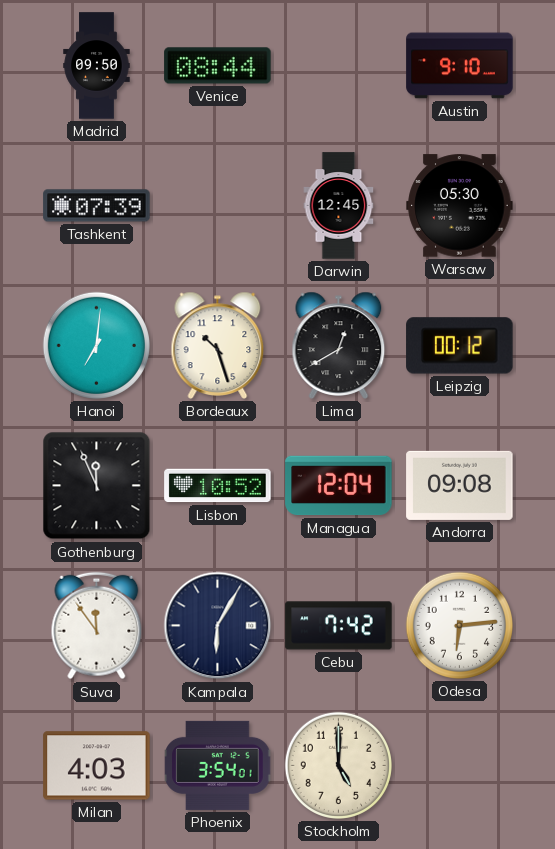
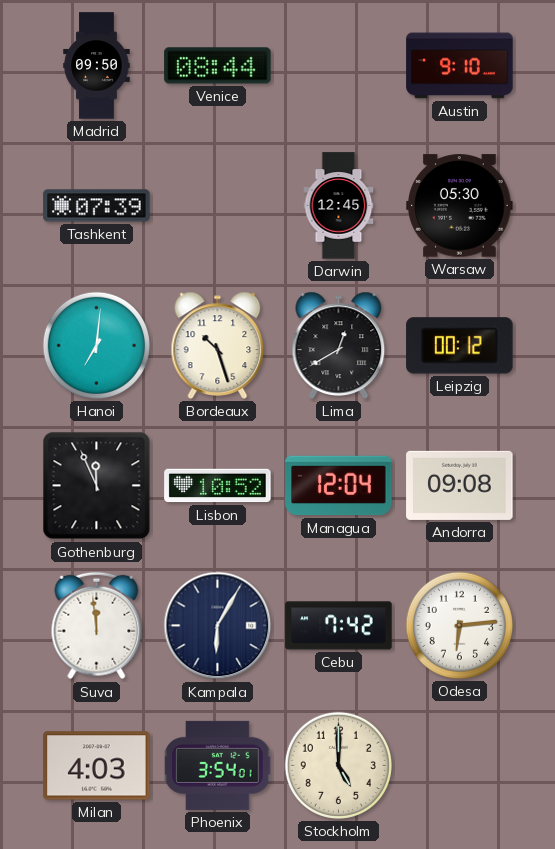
Suva: 11:54 -> 11:59
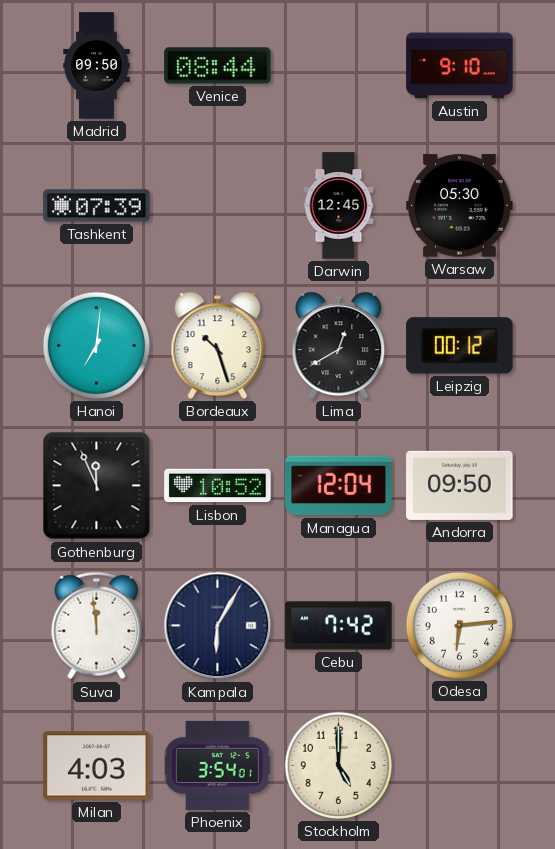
Andorra: 09:08 -> 09:50
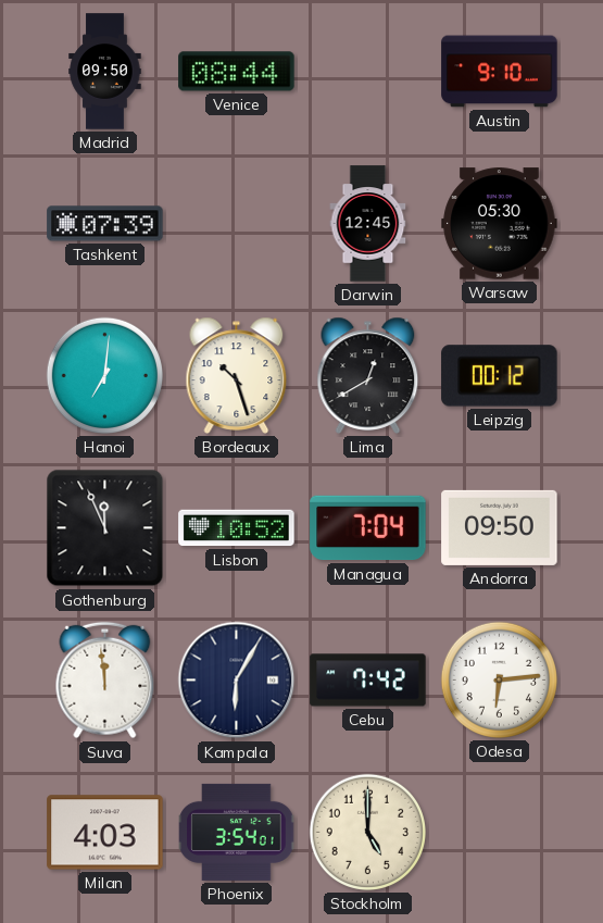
Managua: 12:04 -> 7:04
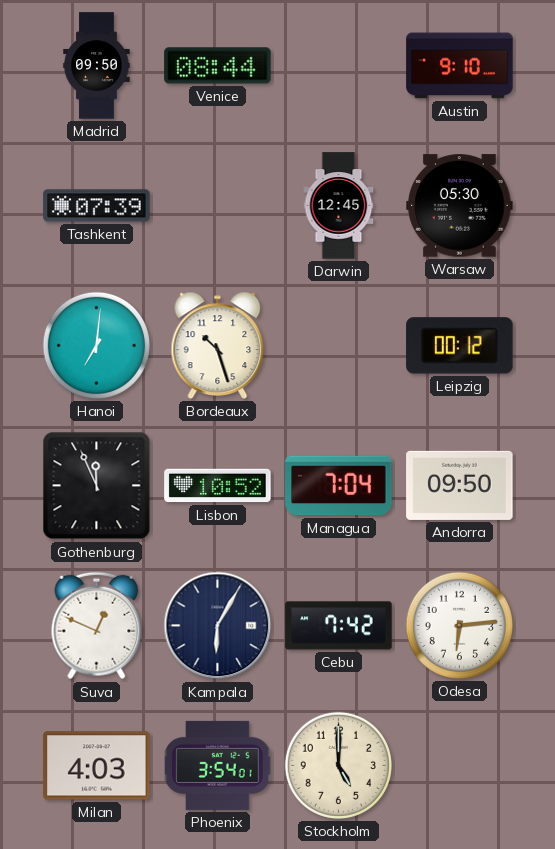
Lima: 12:40 -> none
Suva: 11:59 -> 12:49
